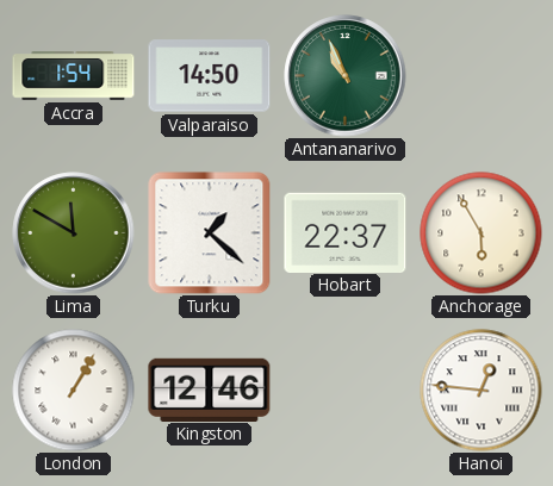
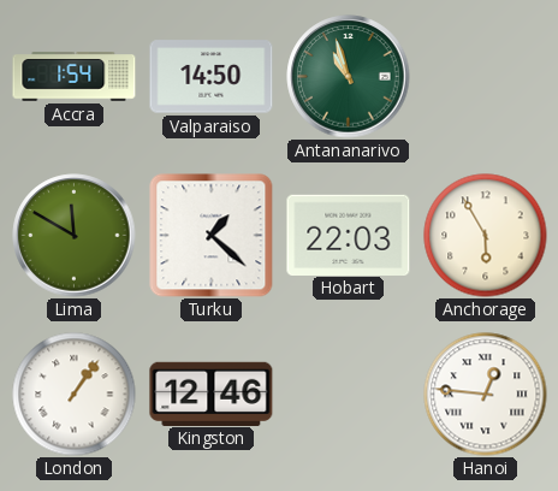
Antananarivo: 10:56 -> 10:57
Hobart: 22:37 -> 22:03
London: 1:05 -> 1:06
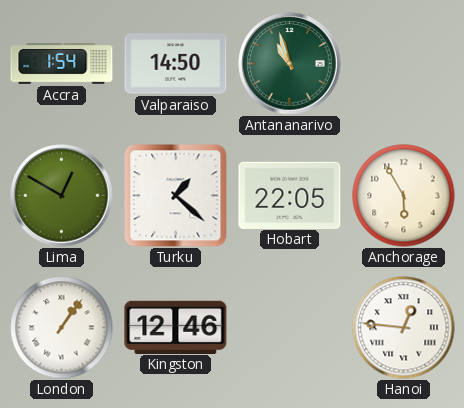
Lima: 11:50 -> 12:50
Hobart: 22:03 -> 22:05
